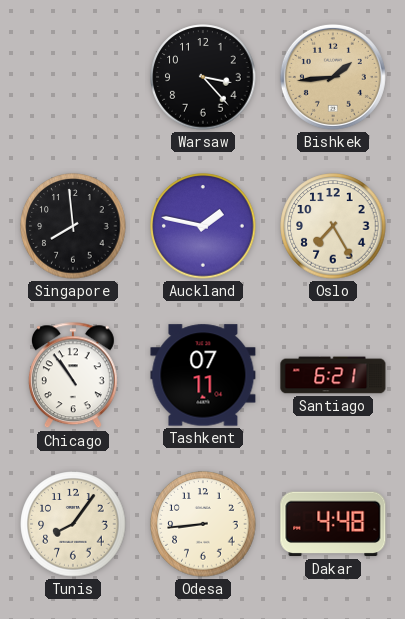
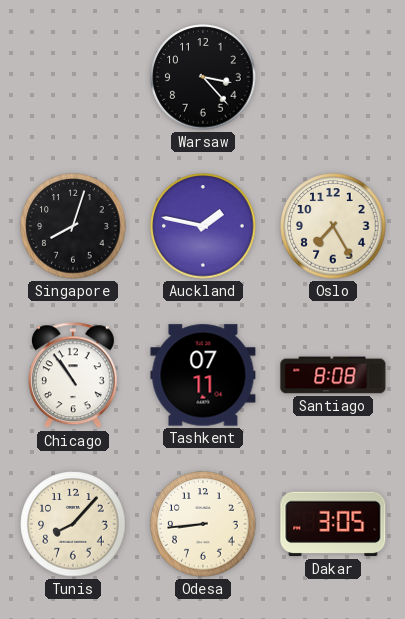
Bishkek: 1:44 -> none
Singapore: 7:59 -> 8:03
Santiago: 6:21 -> 8:08
Tunis: 8:06 -> 8:07
Dakar: 4:48 -> 3:05
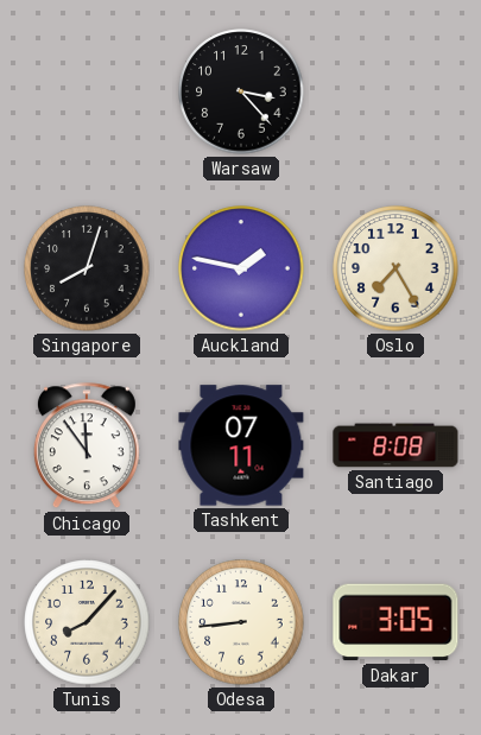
Chicago: 10:54 -> 11:54
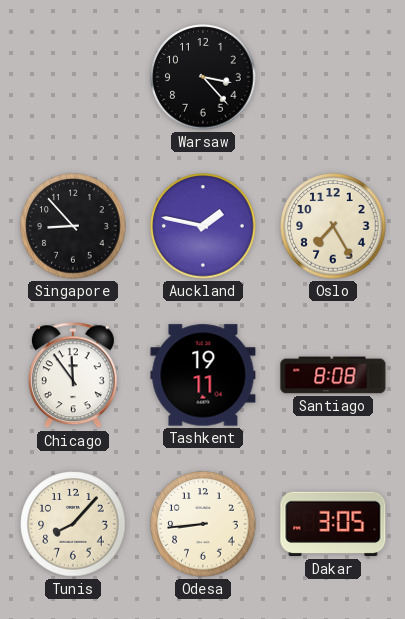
Singapore: 8:03 -> 8:53
Tashkent: 07:11 -> 19:11
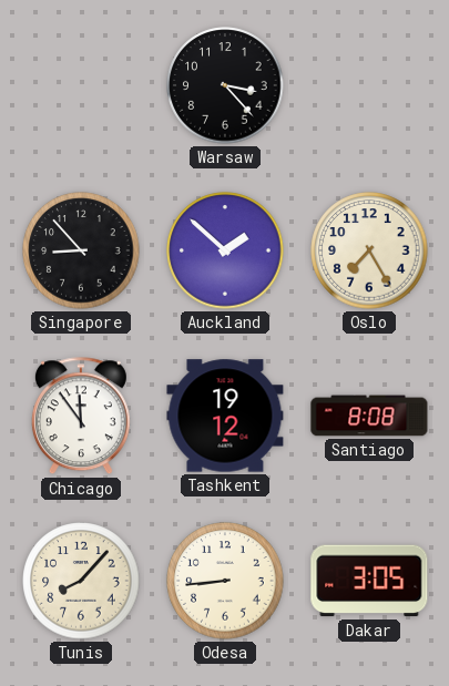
Auckland: 1:47 -> 1:52
Tashkent: 19:11 -> 19:12
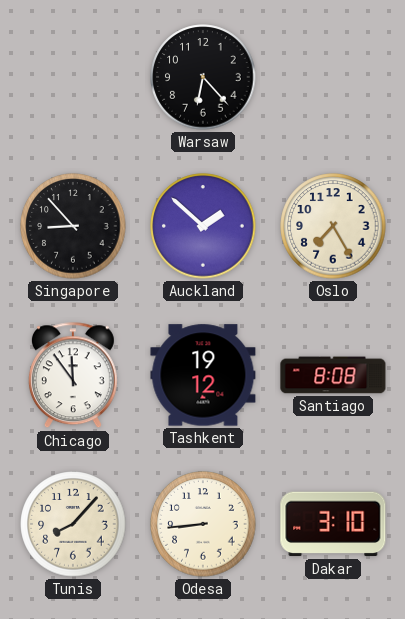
Warsaw: 3:23 -> 6:23
Dakar: 3:05 -> 3:10
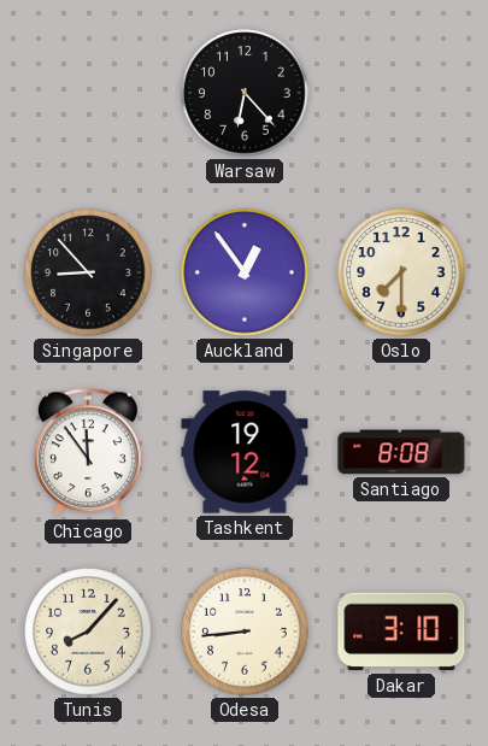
Auckland: 1:52 -> 12:54
Oslo: 7:25 -> 7:30
